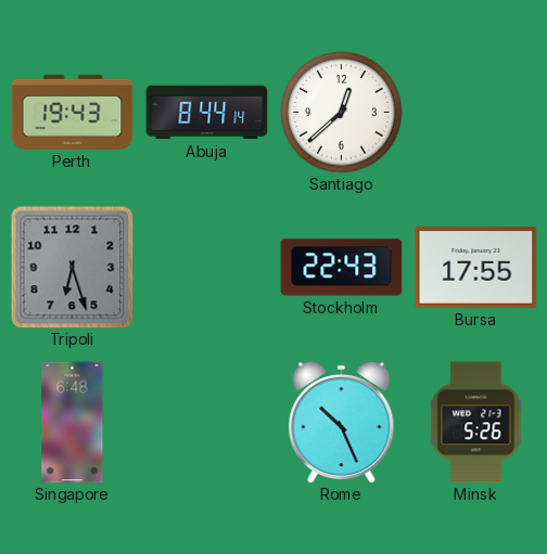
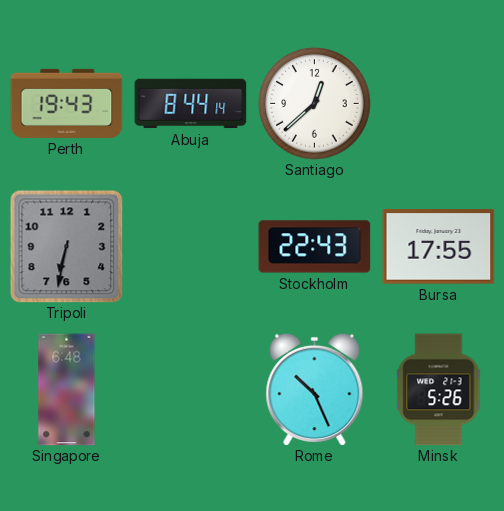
Tripoli: 6:27 -> 6:32
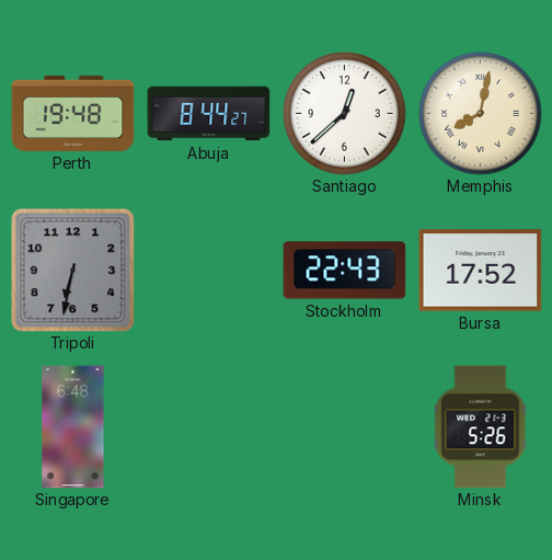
Perth: 19:43 -> 19:48
Abuja: 8:44:14 -> 8:44:27
Memphis: none -> 8:02
Bursa: 17:55 -> 17:52
Rome: 10:26 -> none
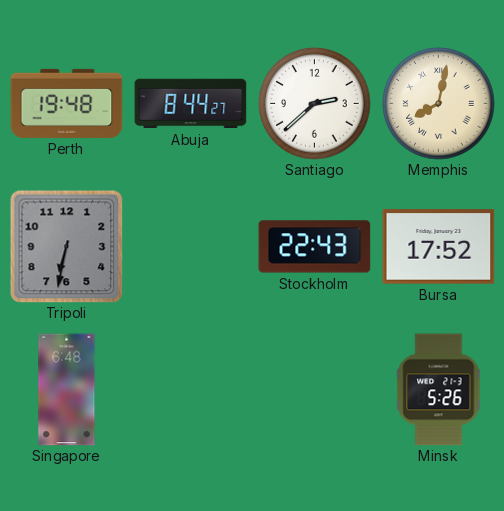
Santiago: 12:38 -> 2:38
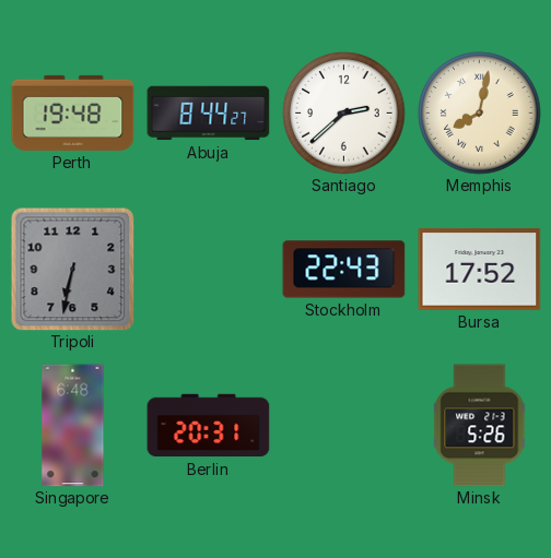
Berlin: none -> 20:31
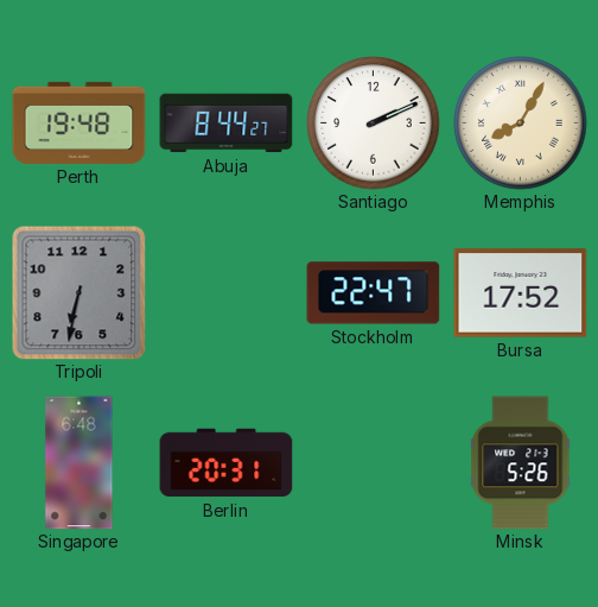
Santiago: 2:38 -> 2:11
Memphis: 8:02 -> 8:05
Stockholm: 22:43 -> 22:47
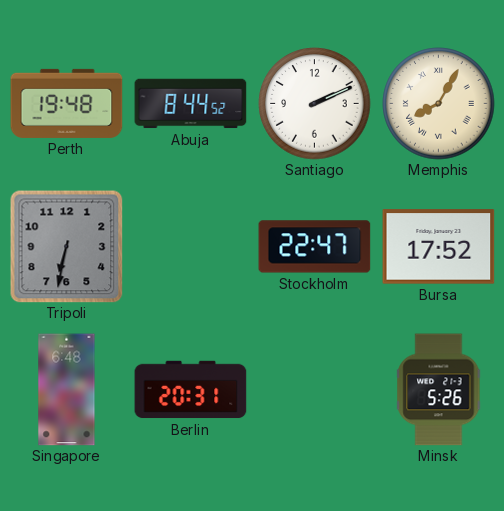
Abuja: 8:44:27 -> 8:44:52
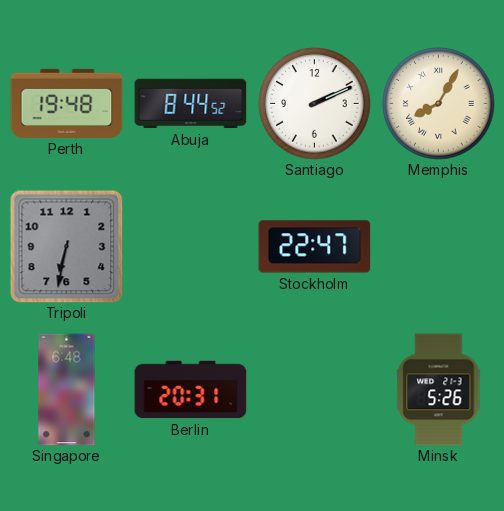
Bursa: 17:52 -> none
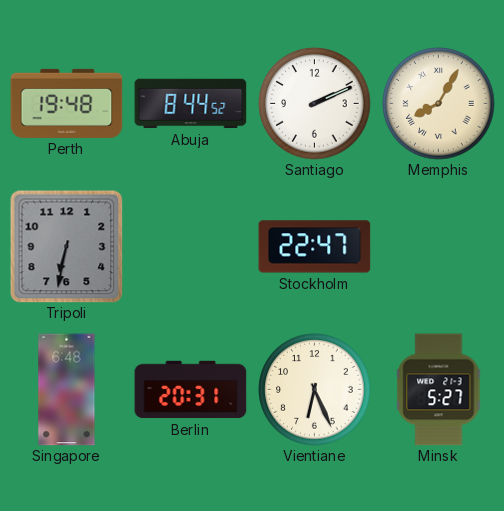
Vientiane: none -> 6:26
Minsk: 5:26 -> 5:27
